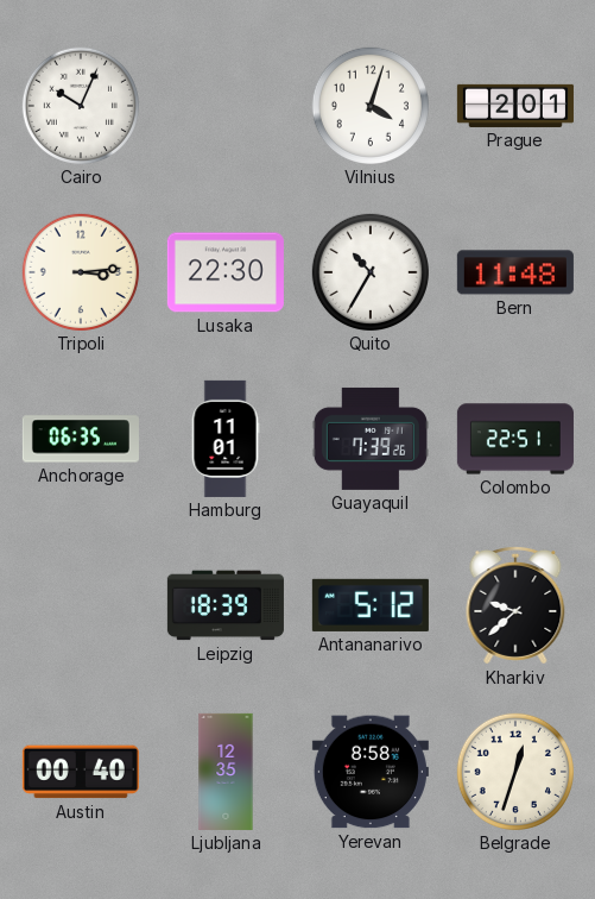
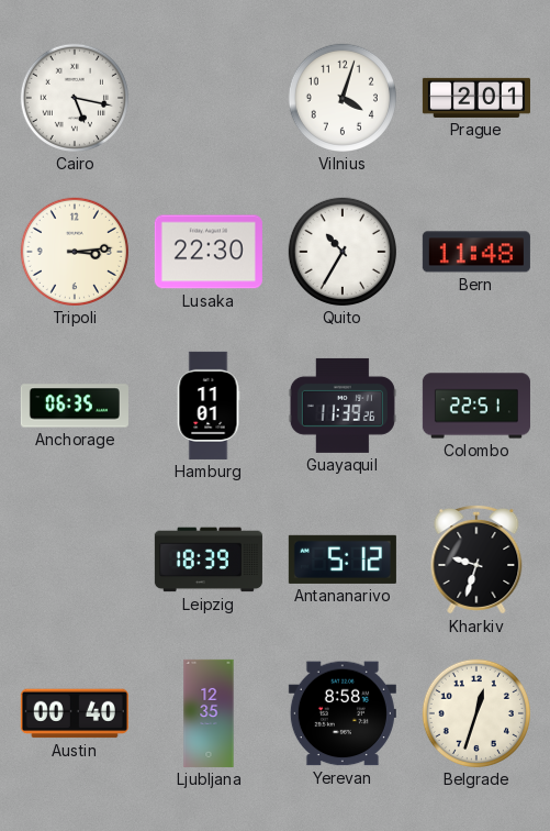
Cairo: 10:04 -> 5:17
Guayaquil: 7:39 -> 11:39
Kharkiv: 9:38 -> 9:33
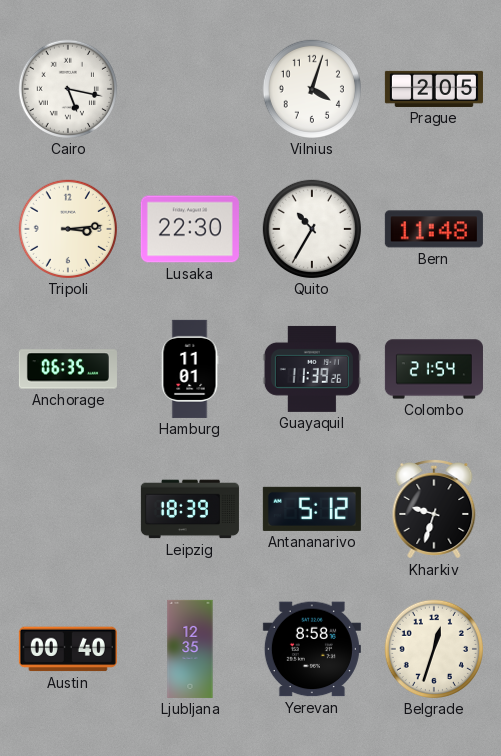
Prague: 2:01 -> 2:05
Colombo: 22:51 -> 21:54
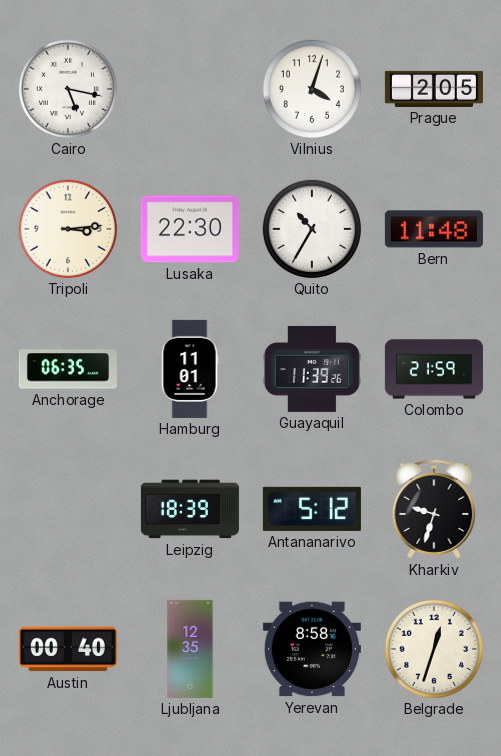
Colombo: 21:54 -> 21:59
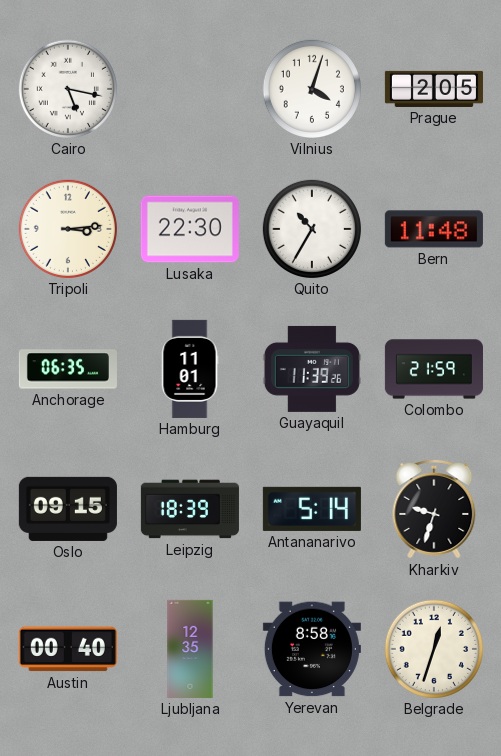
Oslo: none -> 09:15
Antananarivo: 5:12 -> 5:14
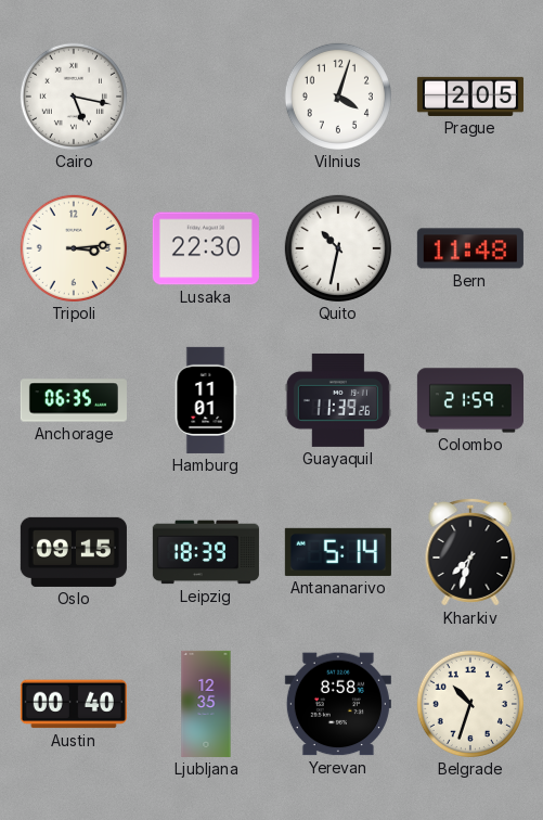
Quito: 10:35 -> 10:32
Kharkiv: 9:33 -> 7:33
Belgrade: 12:33 -> 10:33
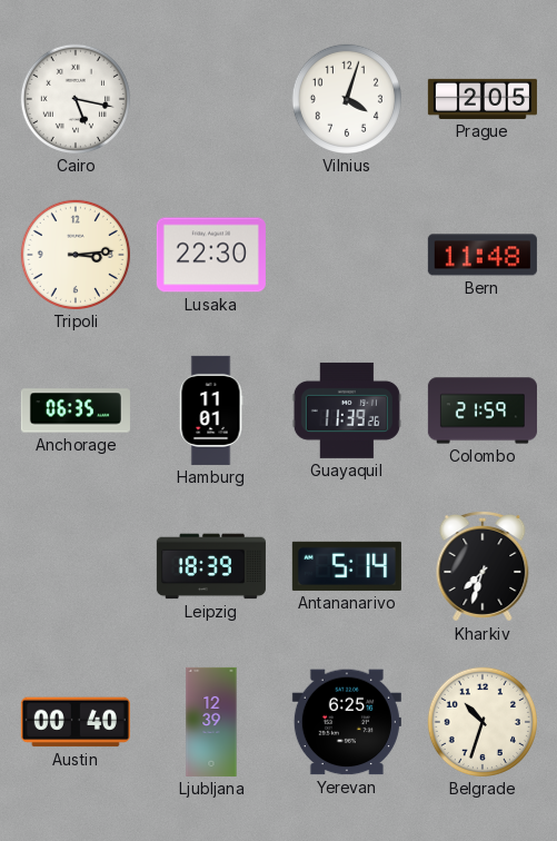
Quito: 10:32 -> none
Oslo: 09:15 -> none
Ljubljana: 12:35 -> 12:39
Yerevan: 8:58 -> 6:25
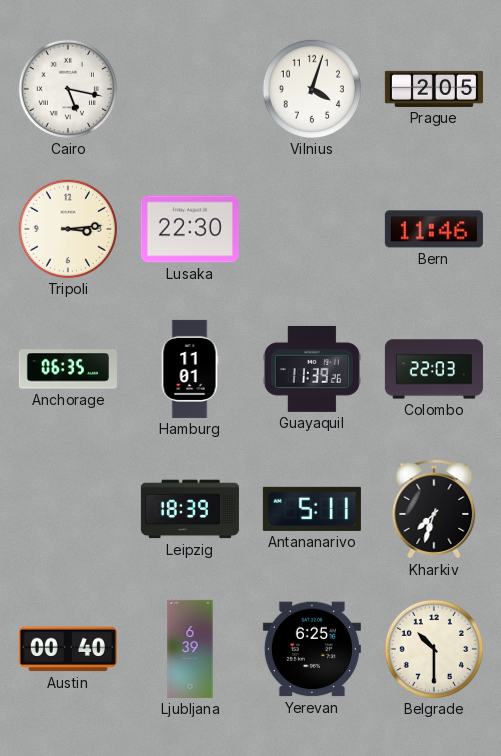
Bern: 11:48 -> 11:46
Colombo: 21:59 -> 22:03
Antananarivo: 5:14 -> 5:11
Ljubljana: 12:39 -> 6:39
Belgrade: 10:33 -> 10:30
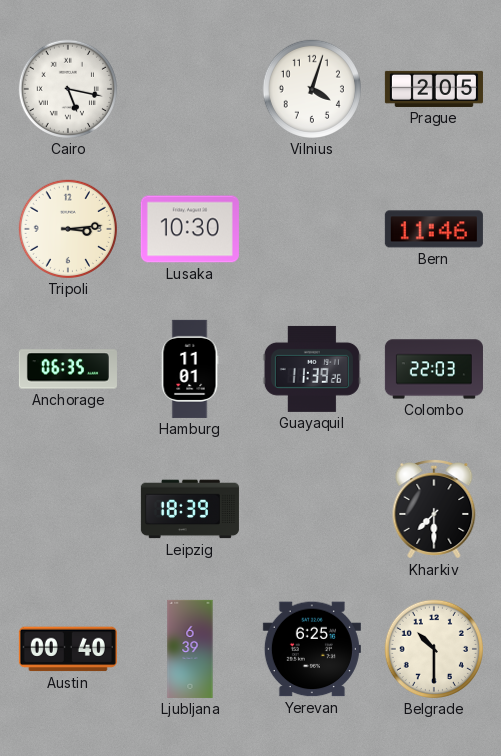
Lusaka: 22:30 -> 10:30
Antananarivo: 5:11 -> none
Kharkiv: 7:33 -> 7:30
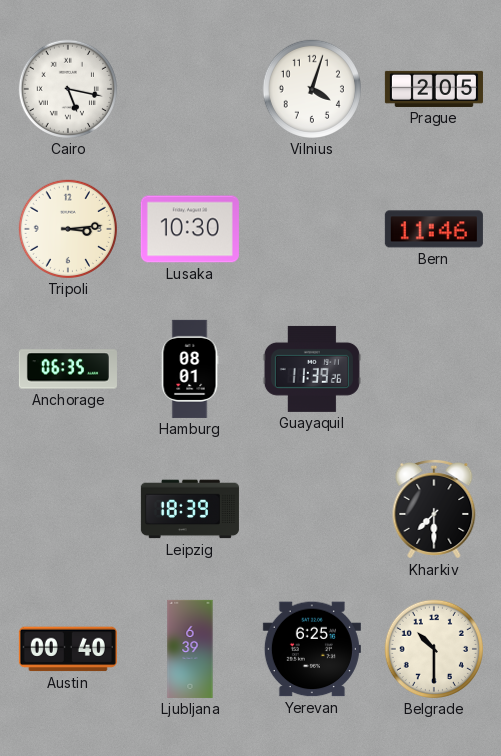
Hamburg: 11:01 -> 08:01
Colombo: 22:03 -> none
